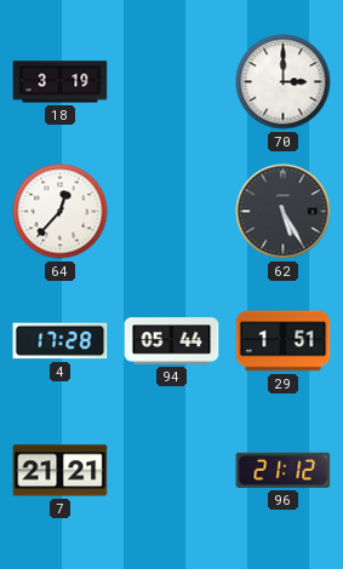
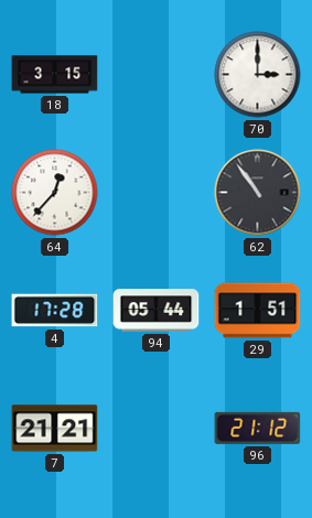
18: 3:19 -> 3:15
62: 5:25 -> 10:54
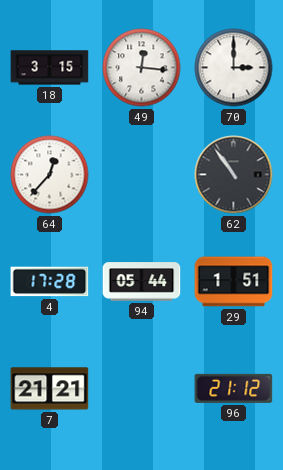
49: none -> 12:16
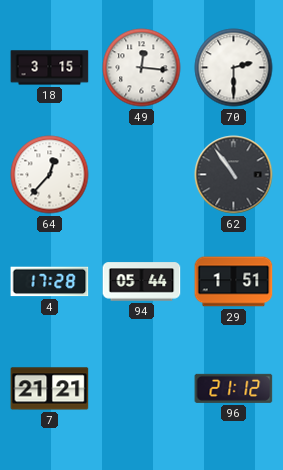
70: 3:00 -> 2:30
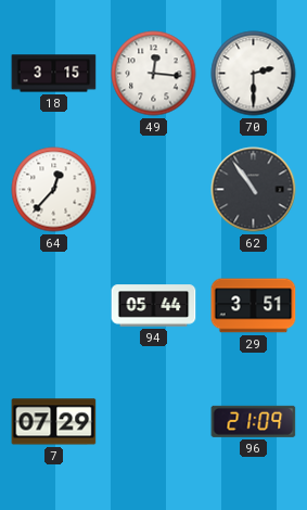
4: 17:28 -> none
29: 1:51 -> 3:51
7: 21:21 -> 07:29
96: 21:12 -> 21:09
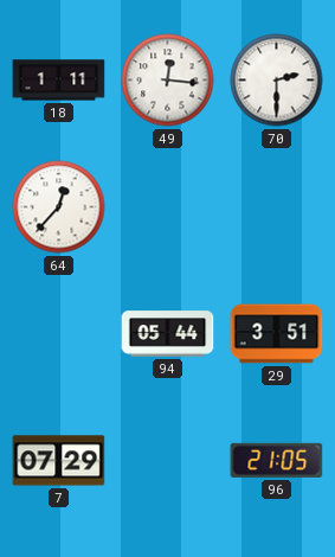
18: 3:15 -> 1:11
62: 10:54 -> none
96: 21:09 -> 21:05
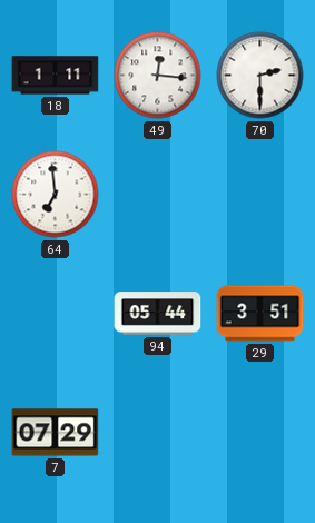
64: 12:37 -> 6:59
96: 21:05 -> none
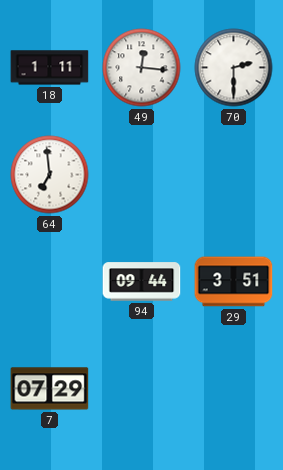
94: 05:44 -> 09:44
